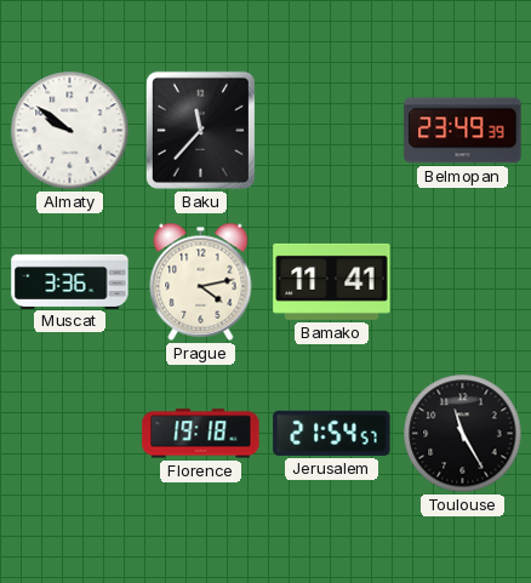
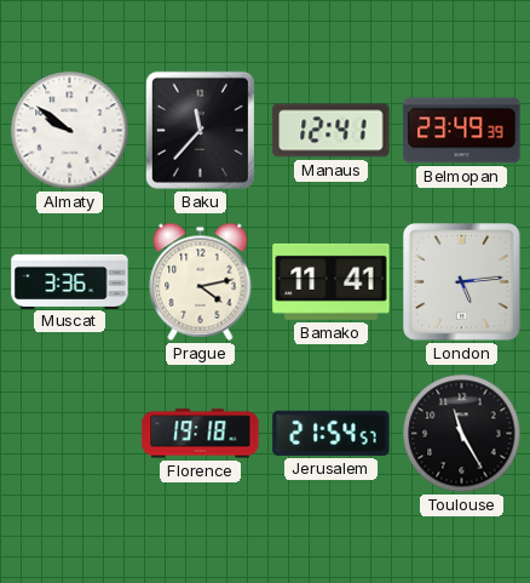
Manaus: none -> 12:41
London: none -> 5:14
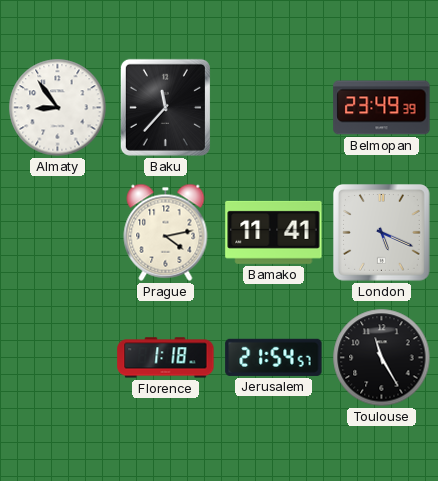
Almaty: 9:51 -> 8:54
Manaus: 12:41 -> none
Muscat: 3:36 -> none
London: 5:14 -> 5:19
Florence: 19:18 -> 1:18
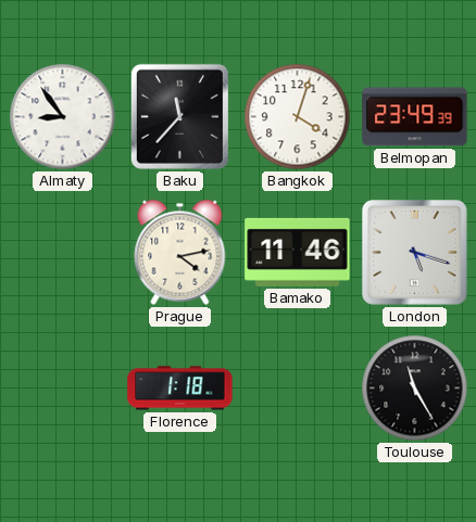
Bangkok: none -> 4:03
Bamako: 11:41 -> 11:46
London: 5:19 -> 5:18
Jerusalem: 21:54 -> none
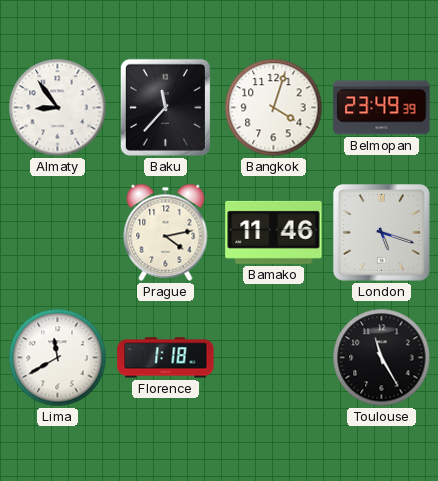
Lima: none -> 11:40
